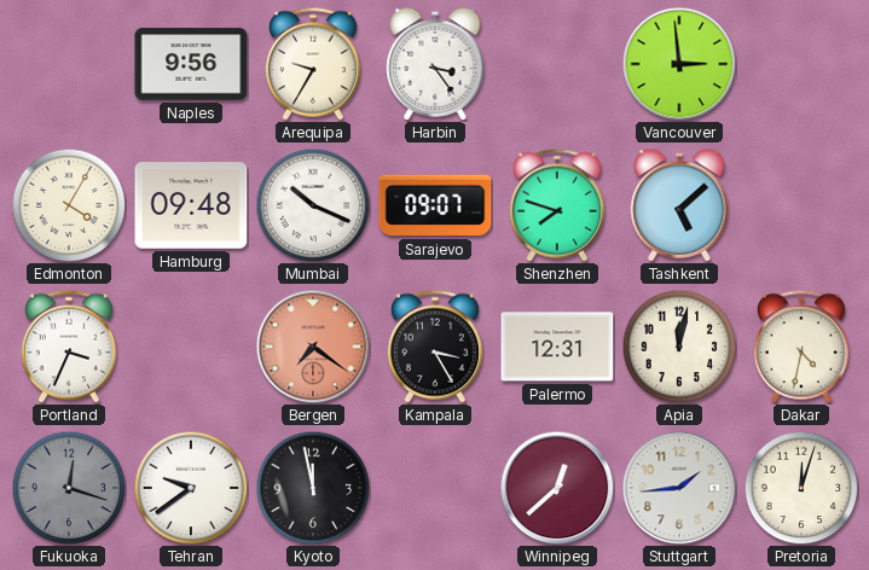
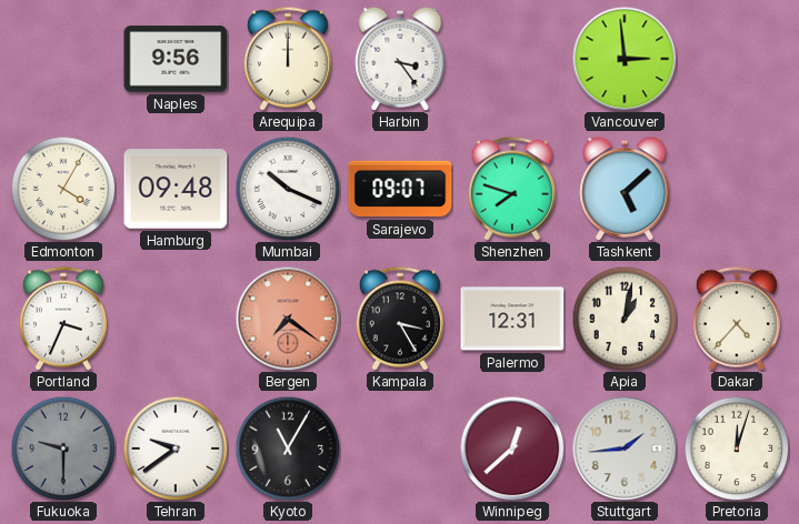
Arequipa: 9:35 -> 12:00
Apia: 12:02 -> 1:02
Dakar: 4:32 -> 4:37
Fukuoka: 12:18 -> 9:30
Kyoto: 11:58 -> 11:05
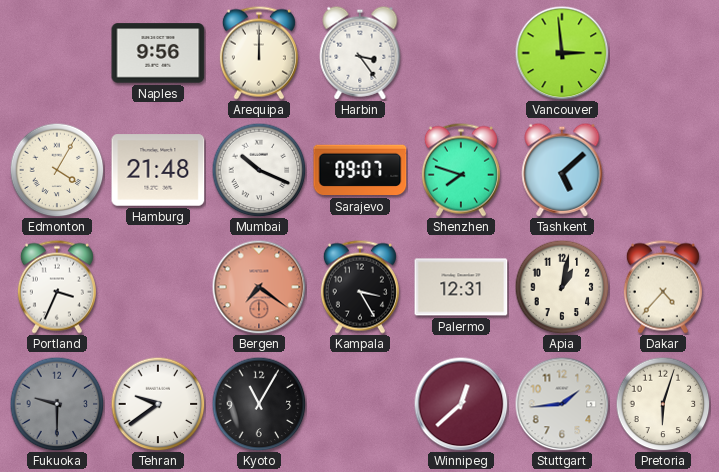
Hamburg: 09:48 -> 21:48
Pretoria: 12:03 -> 6:03
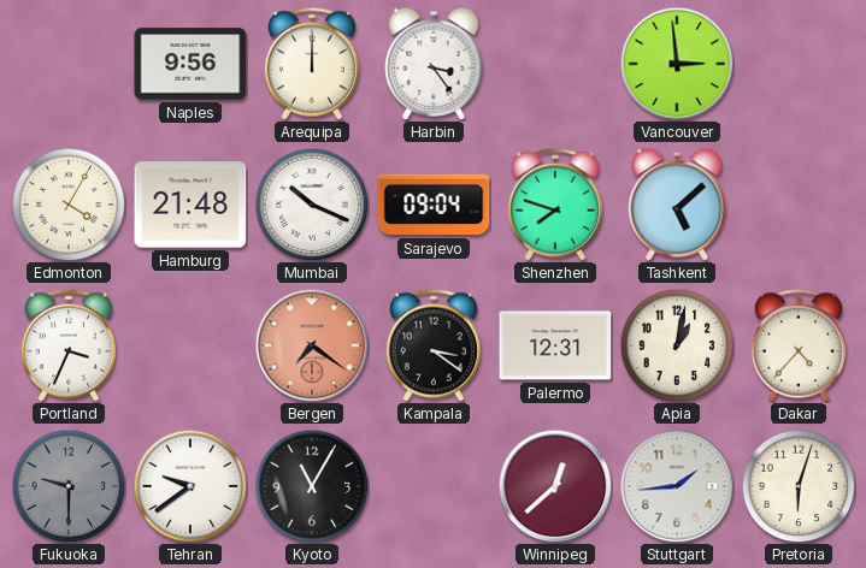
Sarajevo: 09:07 -> 09:04
Kampala: 3:25 -> 3:21
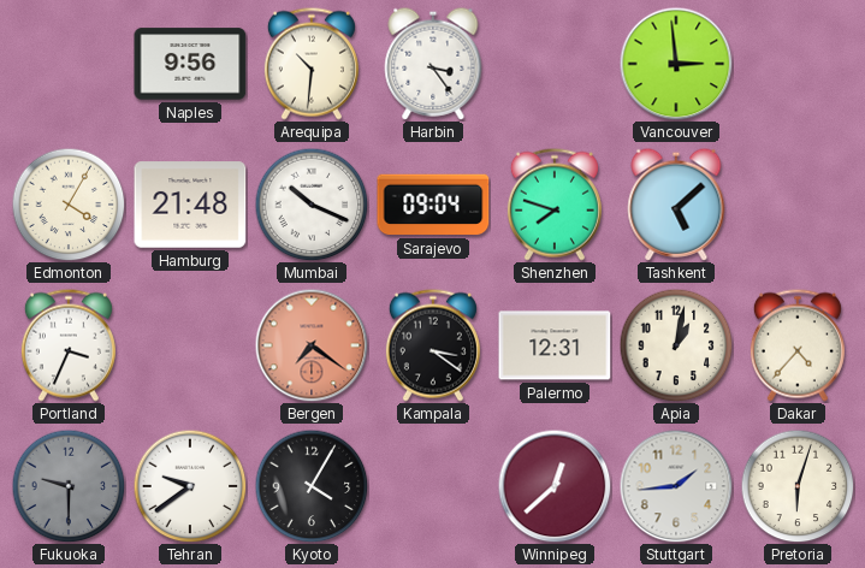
Arequipa: 12:00 -> 10:31
Kyoto: 11:05 -> 4:05
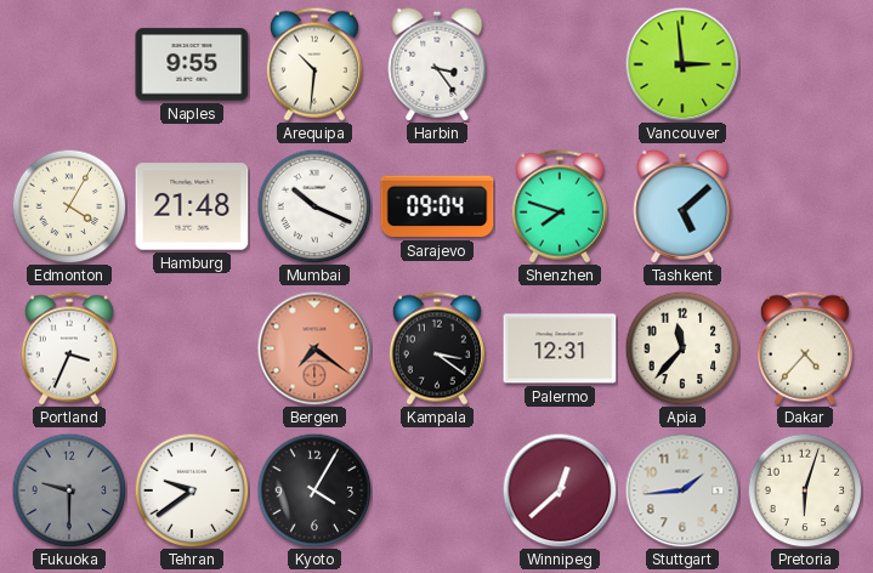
Naples: 9:56 -> 9:55
Apia: 1:02 -> 11:37
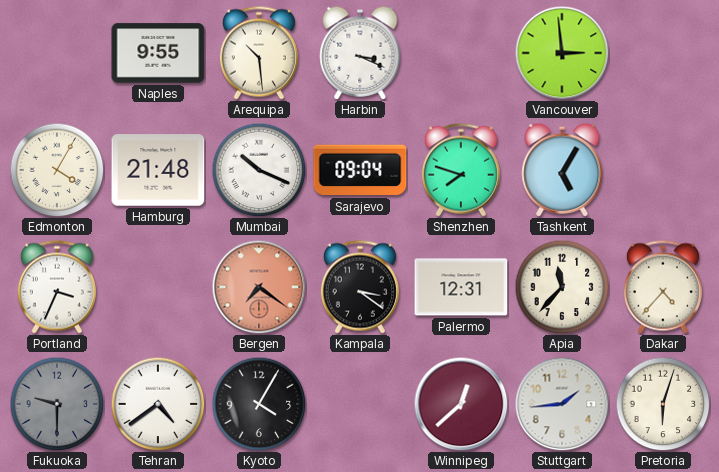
Arequipa: 10:31 -> 10:29
Harbin: 3:24 -> 3:19
Tashkent: 5:08 -> 5:05
Tehran: 9:39 -> 4:39
